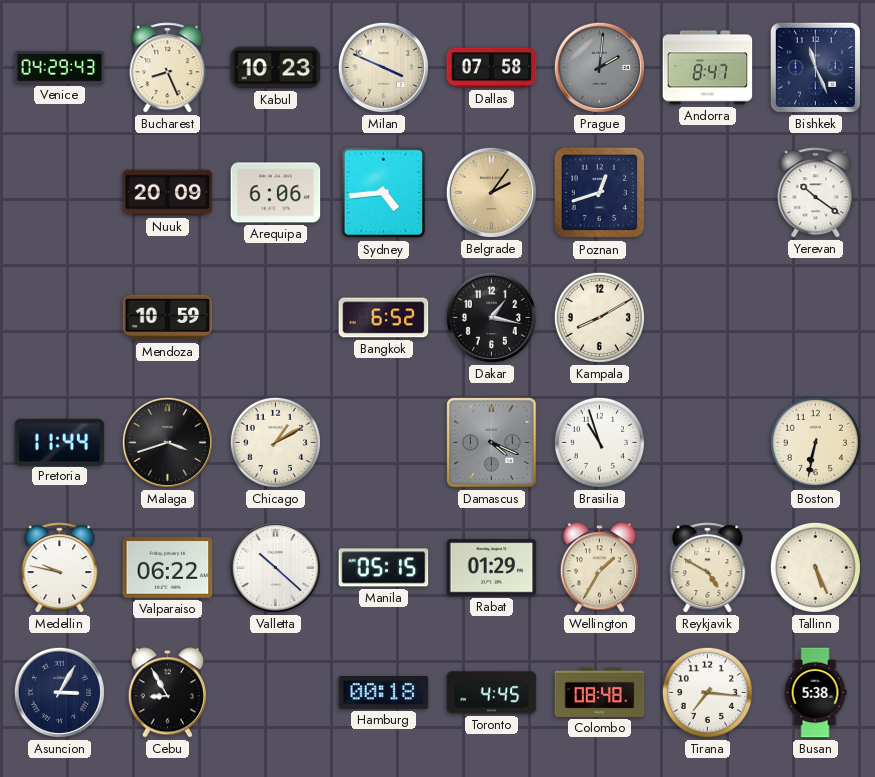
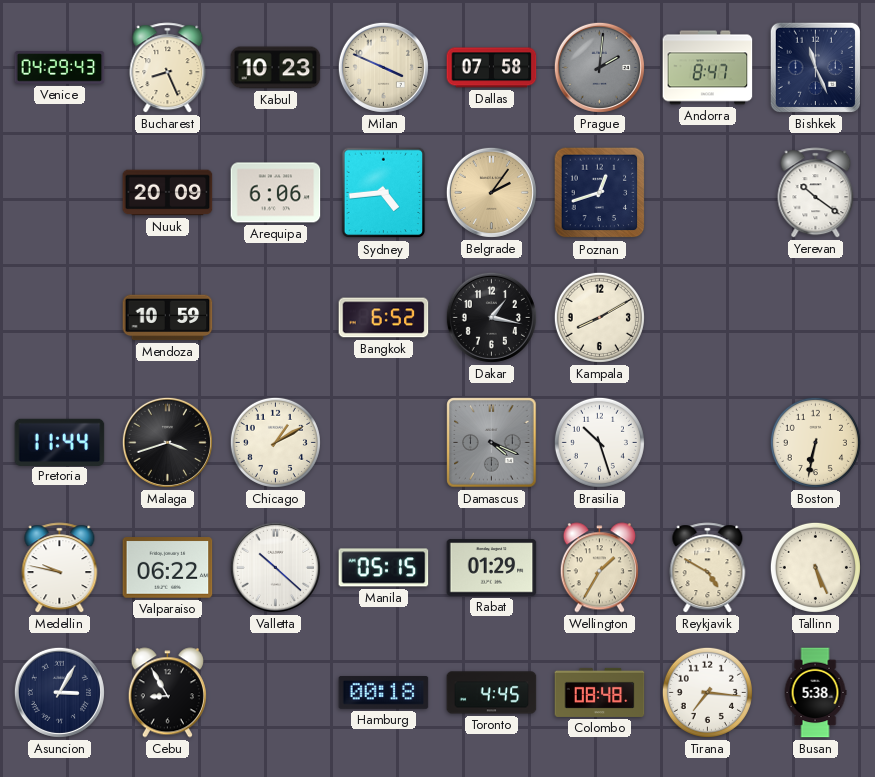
Brasilia: 10:57 -> 10:27
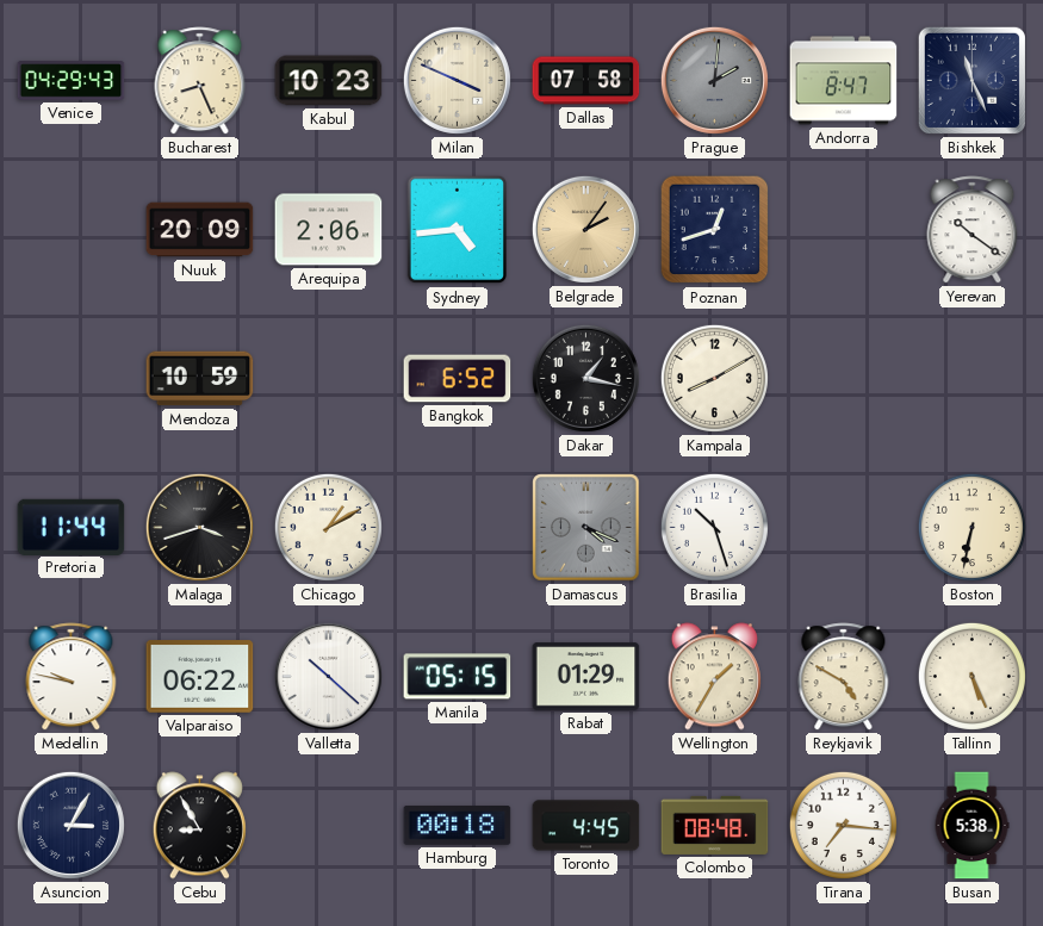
Arequipa: 6:06 -> 2:06
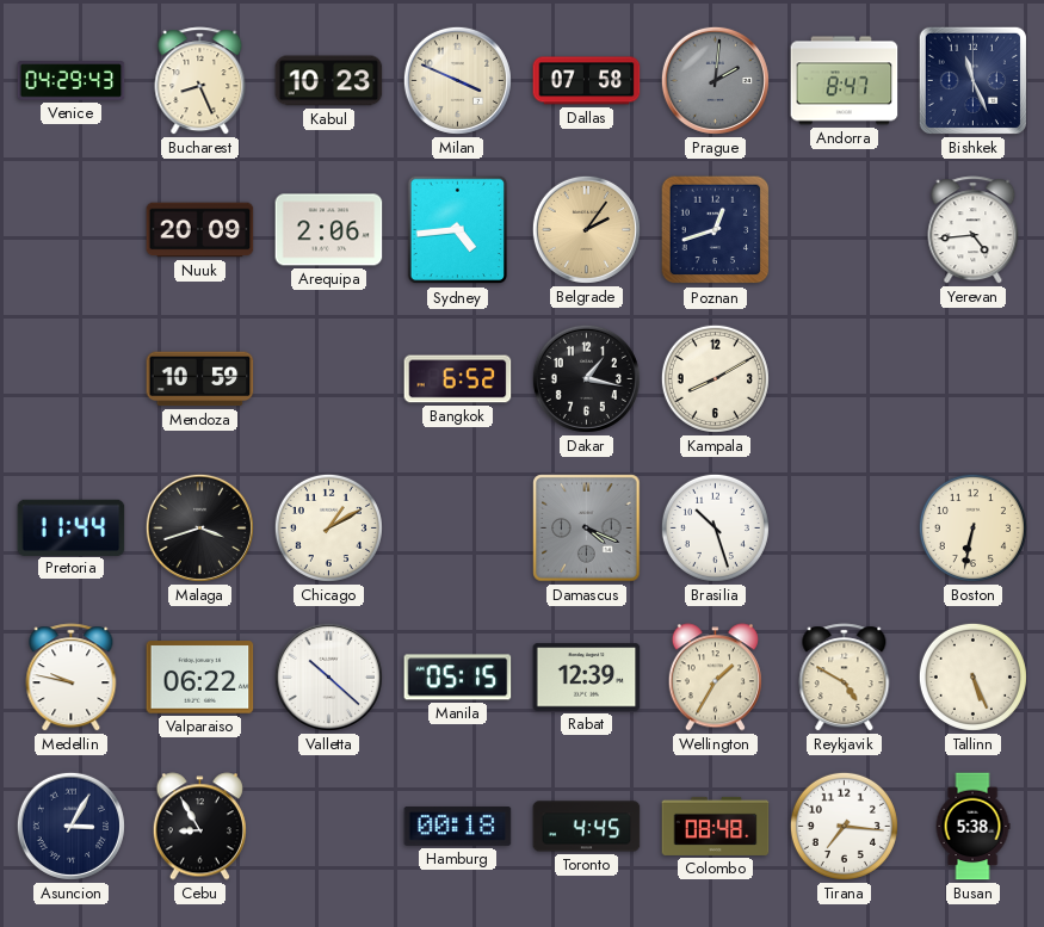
Yerevan: 10:21 -> 4:44
Rabat: 01:29 -> 12:39
